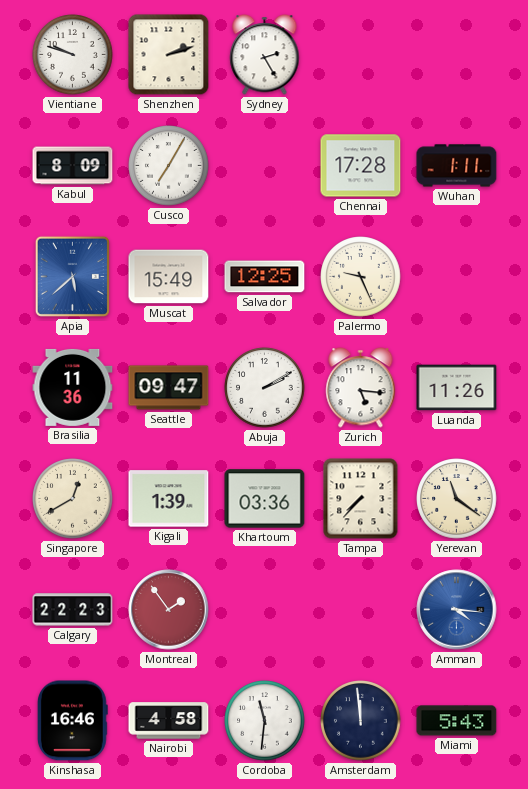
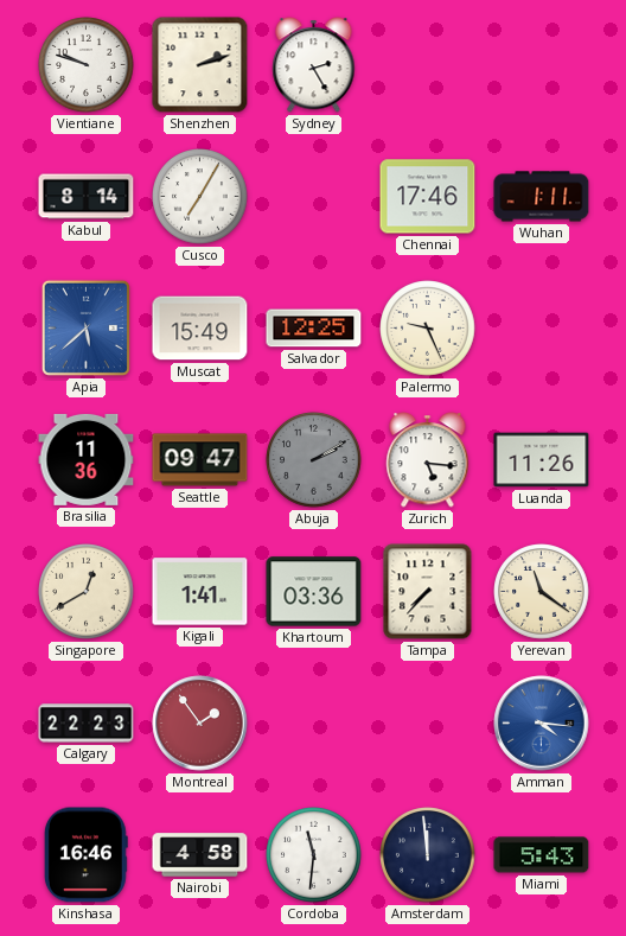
Kabul: 8:09 -> 8:14
Chennai: 17:28 -> 17:46
Abuja dial: white -> grey
Kigali: 1:39 -> 1:41
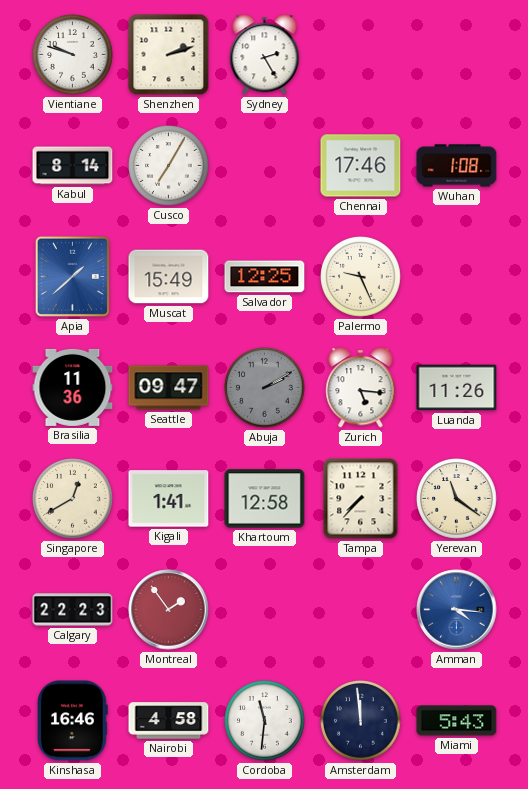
Wuhan: 1:11 -> 1:08
Apia: 5:38 -> 1:38
Khartoum: 03:36 -> 12:58
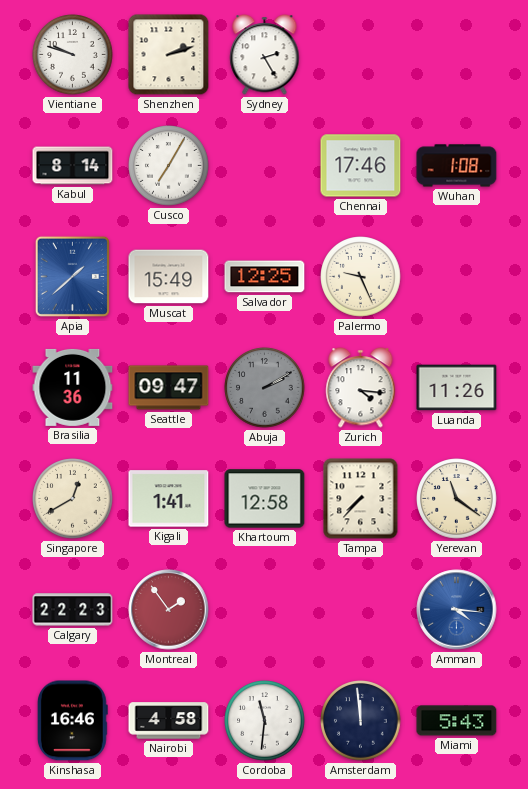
Zurich: 5:16 -> 4:16
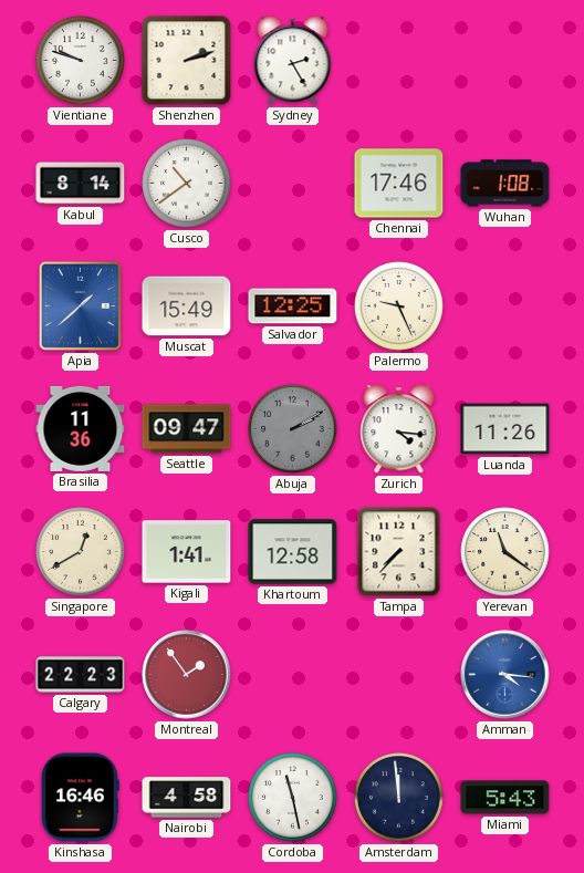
Cusco: 7:05 -> 10:39
Cordoba: 11:31 -> 11:28
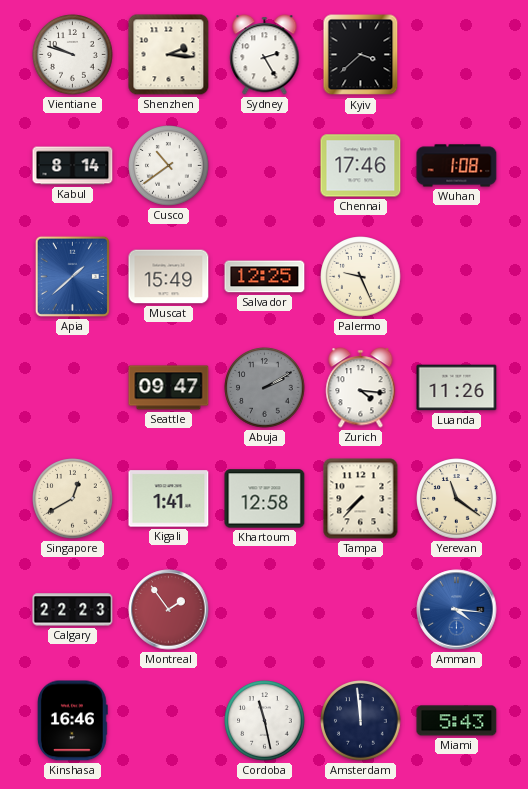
Shenzhen: 2:12 -> 2:16
Kyiv: none -> 3:38
Brasilia: 11:36 -> none
Nairobi: 4:58 -> none
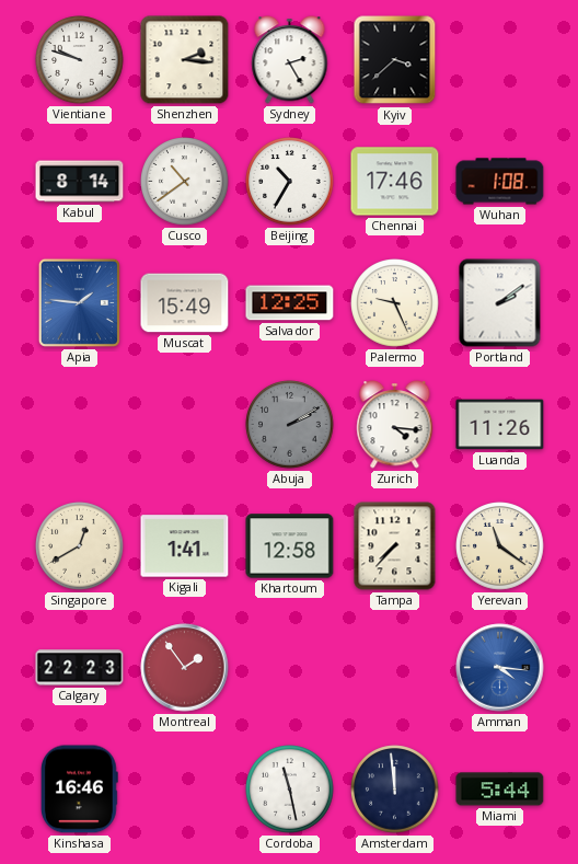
Beijing: none -> 10:35
Apia: 1:38 -> 1:46
Portland: none -> 2:09
Seattle: 09:47 -> none
Miami: 5:43 -> 5:44
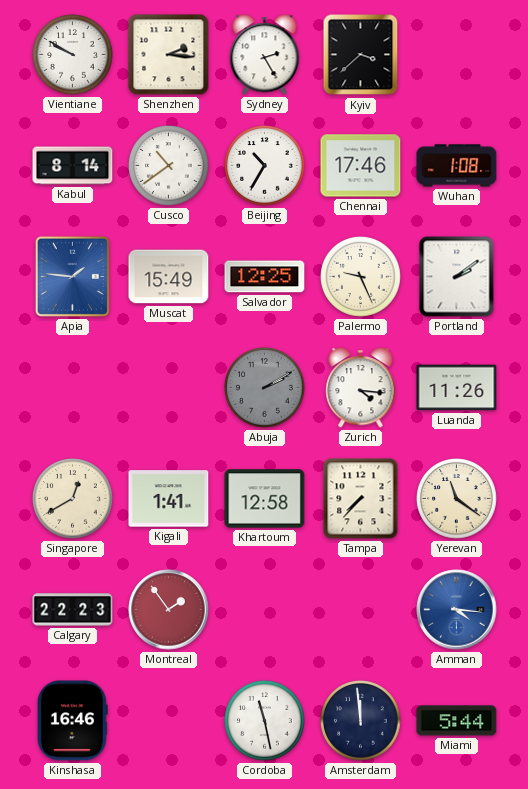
Vientiane: 9:48 -> 9:50
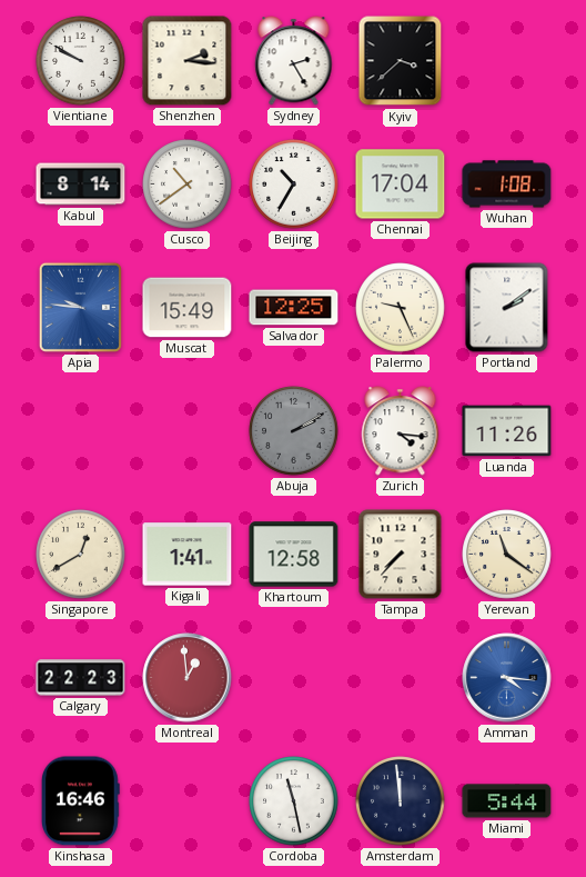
Chennai: 17:46 -> 17:04
Apia: 1:46 -> 9:46
Montreal: 1:54 -> 12:59
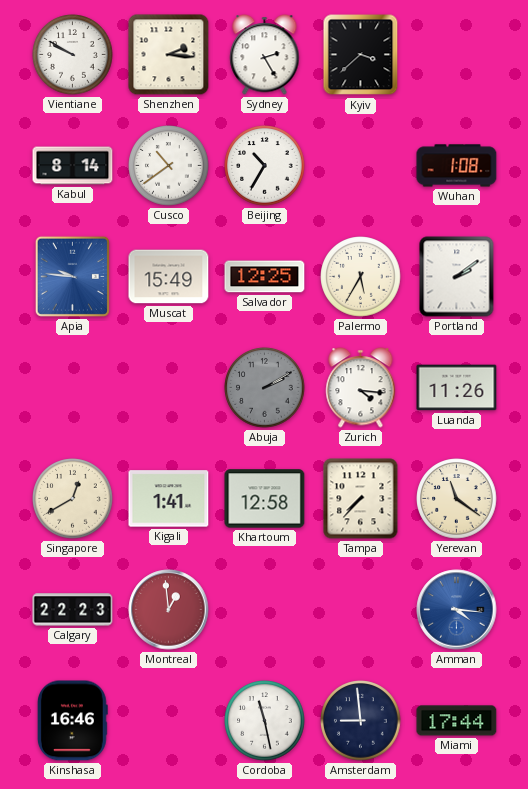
Chennai: 17:04 -> none
Palermo: 9:26 -> 5:35
Amsterdam: 11:59 -> 8:59
Miami: 5:44 -> 17:44
